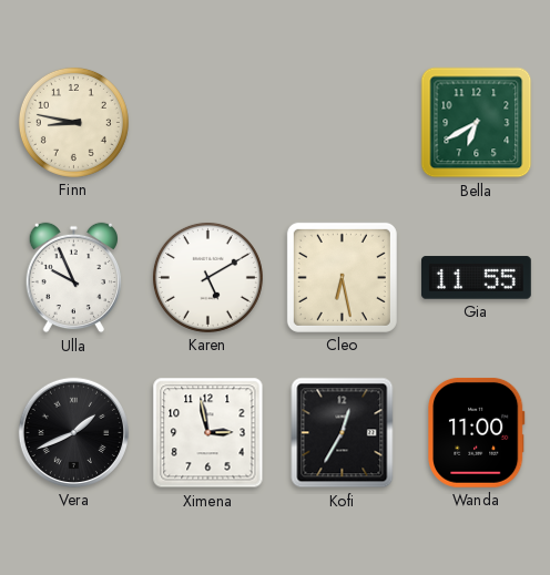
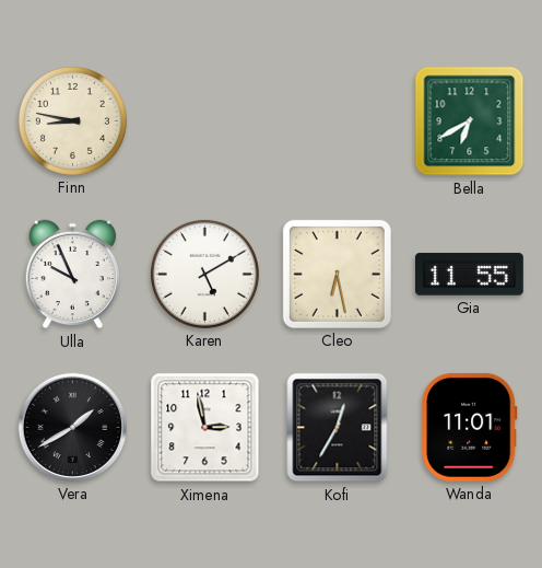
Vera: 1:41 -> 1:40
Wanda: 11:00 -> 11:01
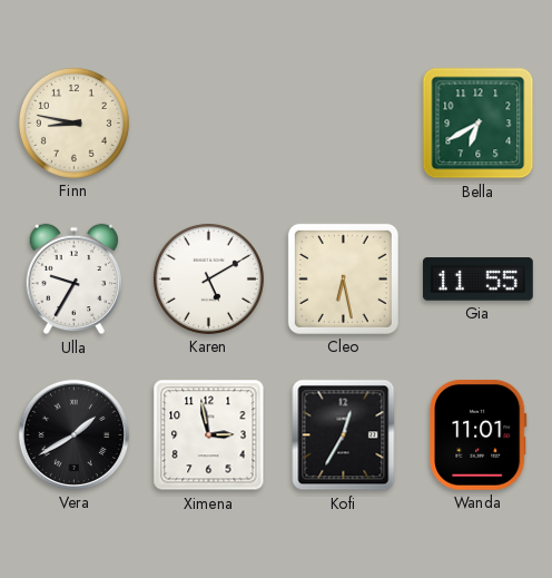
Ulla: 9:56 -> 9:35
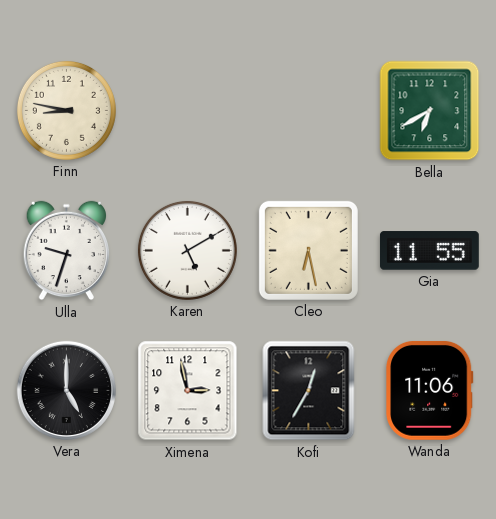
Ulla: 9:35 -> 9:33
Vera: 1:40 -> 5:00
Wanda: 11:01 -> 11:06
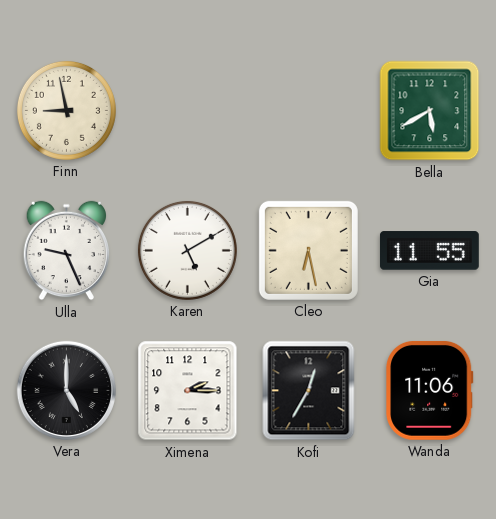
Finn: 8:47 -> 8:58
Bella: 6:40 -> 5:40
Ulla: 9:33 -> 9:26
Ximena: 2:58 -> 2:15
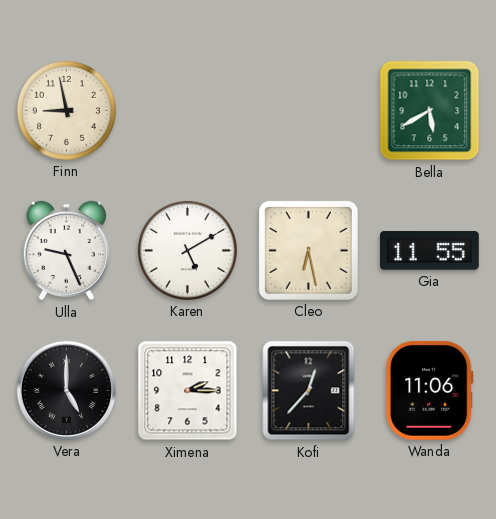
Kofi: 12:35 -> 12:37
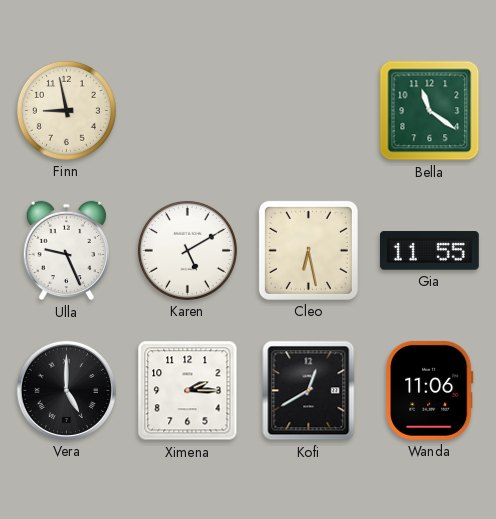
Bella: 5:40 -> 11:21
Kofi: 12:37 -> 12:40
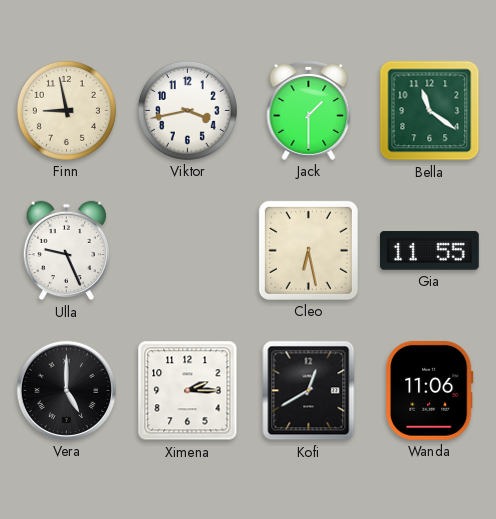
Viktor: none -> 3:43
Jack: none -> 1:30
Karen: 5:10 -> none
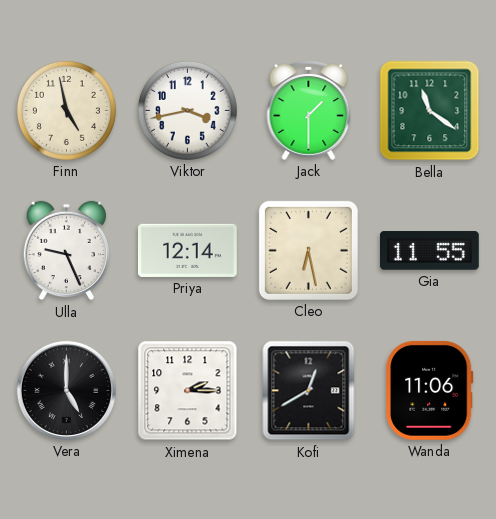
Finn: 8:58 -> 4:58
Priya: none -> 12:14
